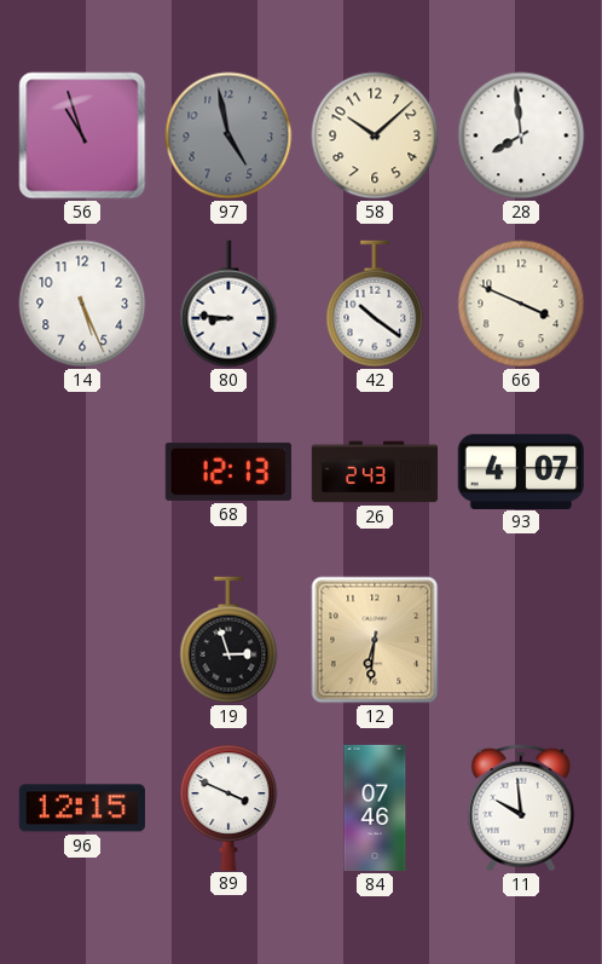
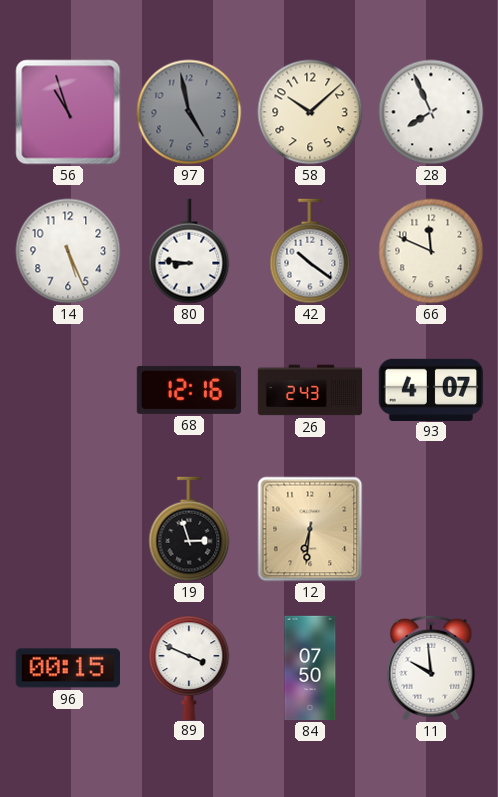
28: 7:59 -> 7:56
66: 3:49 -> 11:49
68: 12:13 -> 12:16
96: 12:15 -> 00:15
84: 07:46 -> 07:50
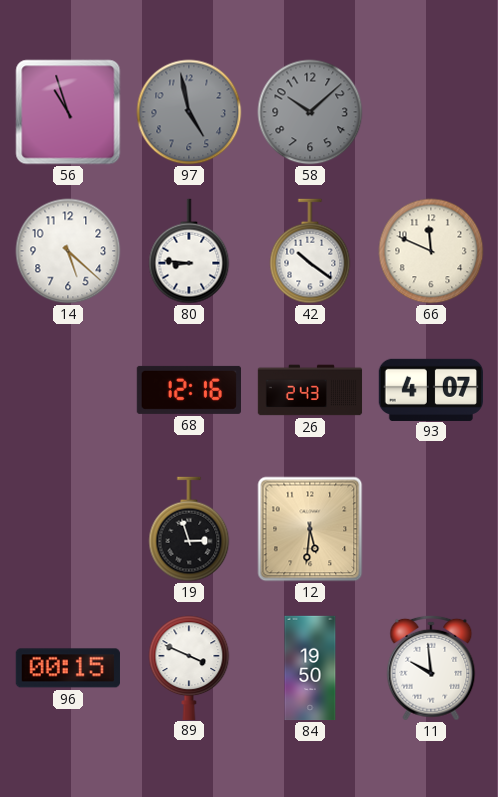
58 dial: cream -> grey
28: 7:56 -> none
14: 5:26 -> 5:22
12: 6:31 -> 5:31
84: 07:50 -> 19:50
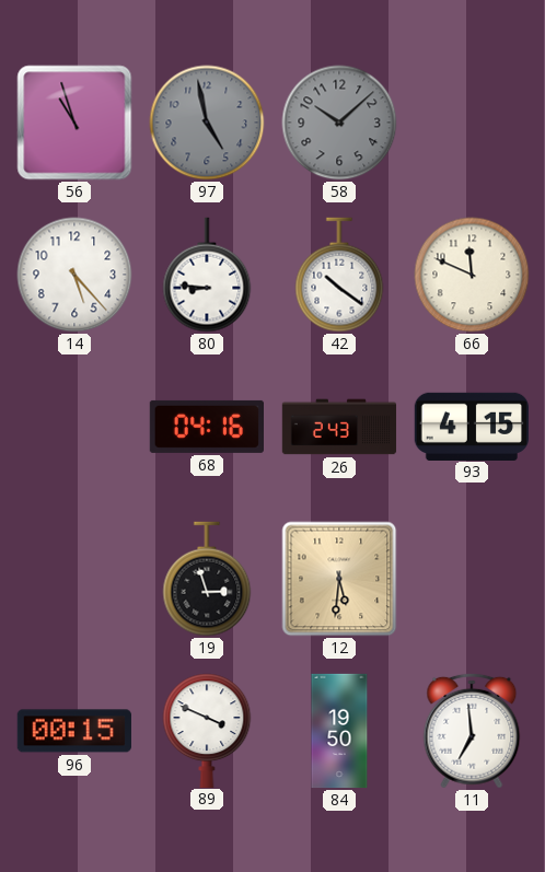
14: 5:22 -> 5:23
68: 12:16 -> 04:16
93: 4:07 -> 4:15
11: 9:59 -> 6:59
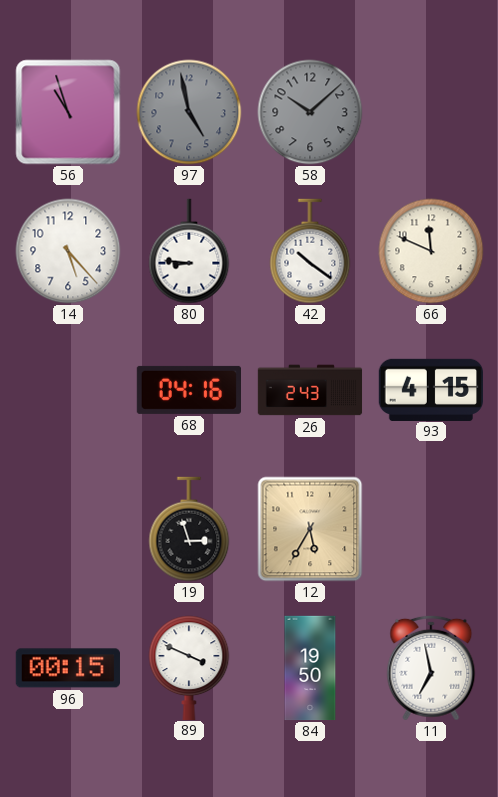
12: 5:31 -> 5:35
11: 6:59 -> 6:58
